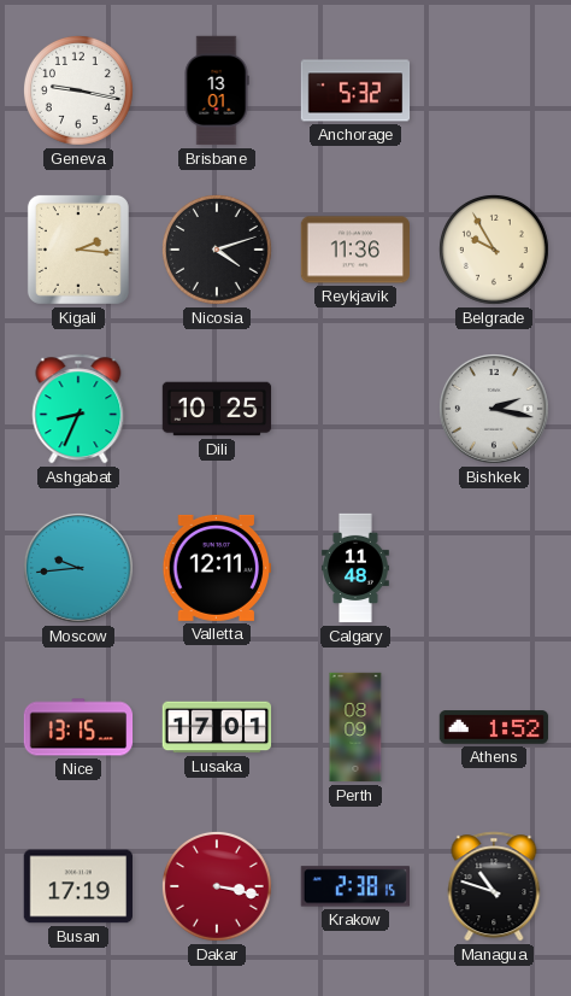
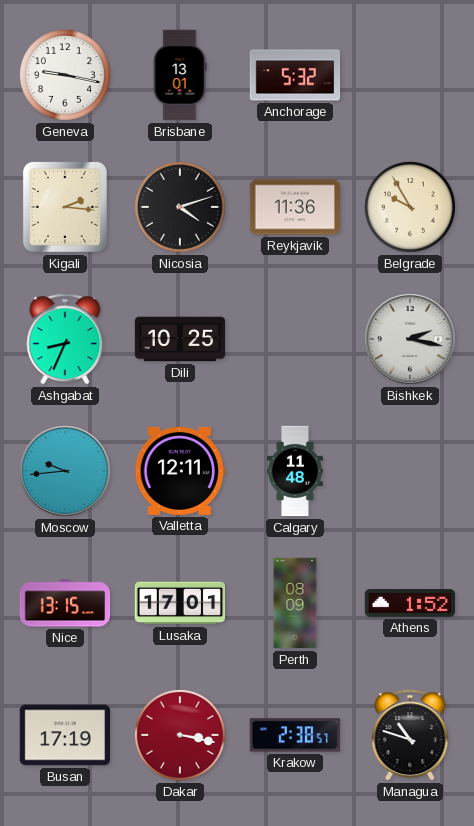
Krakow: 2:38:15 -> 2:38:57
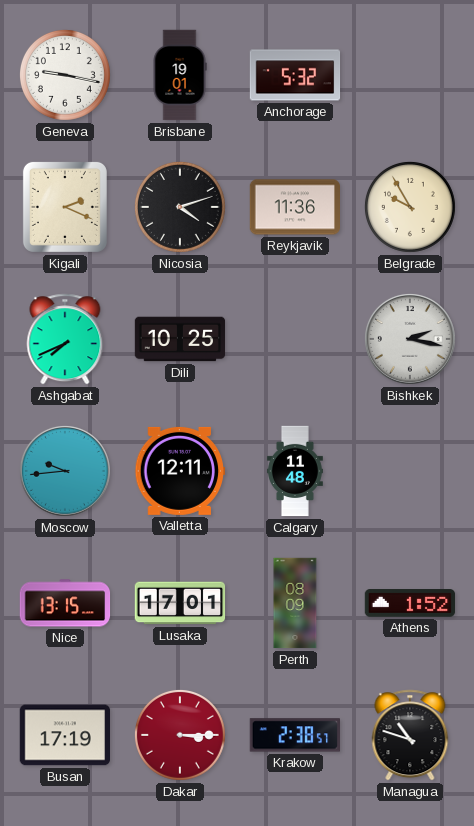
Brisbane: 13:01 -> 19:01
Kigali: 2:16 -> 2:19
Ashgabat: 8:34 -> 7:41
Dakar: 3:17 -> 3:15
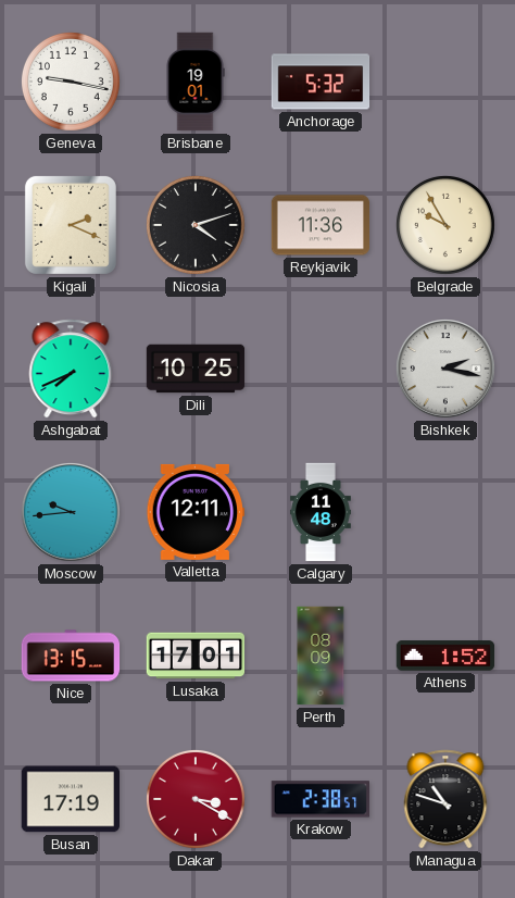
Dakar: 3:15 -> 3:20
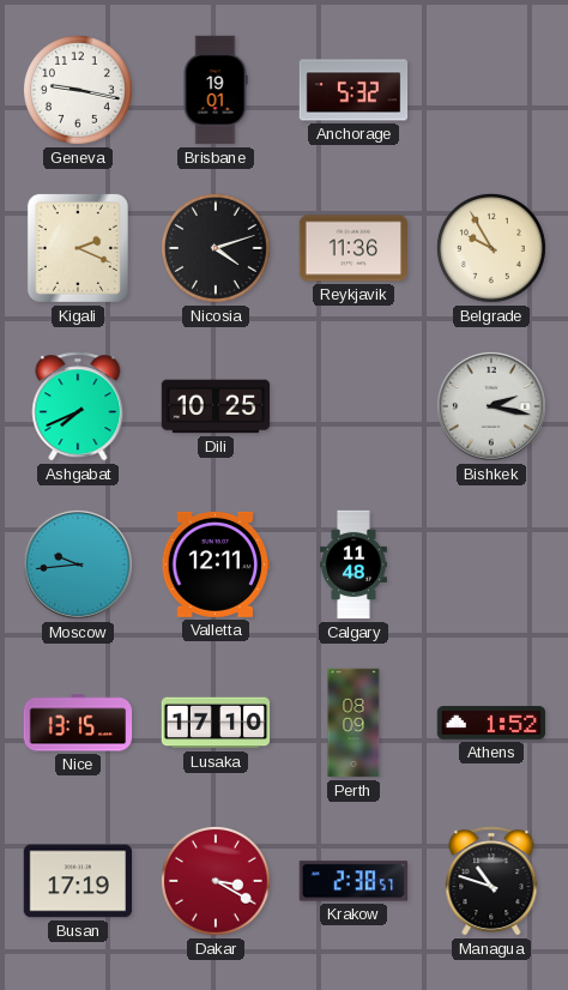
Lusaka: 17:01 -> 17:10
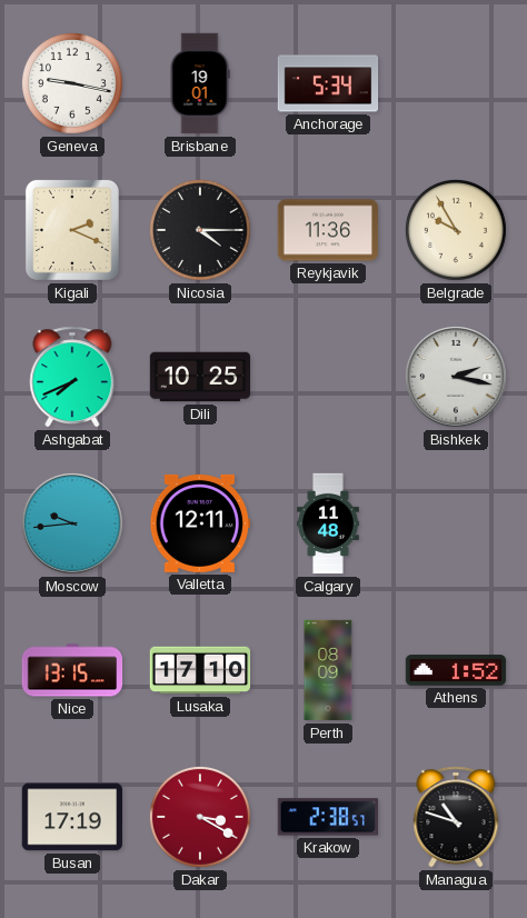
Anchorage: 5:32 -> 5:34
Nicosia: 4:12 -> 4:15
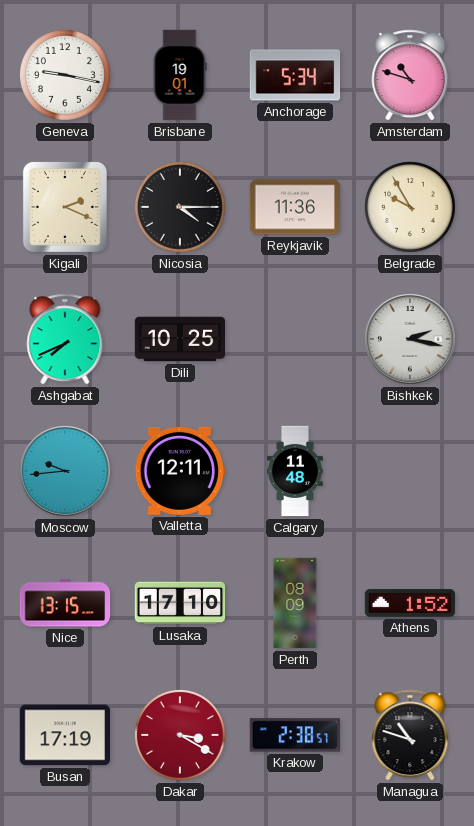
Amsterdam: none -> 10:48
